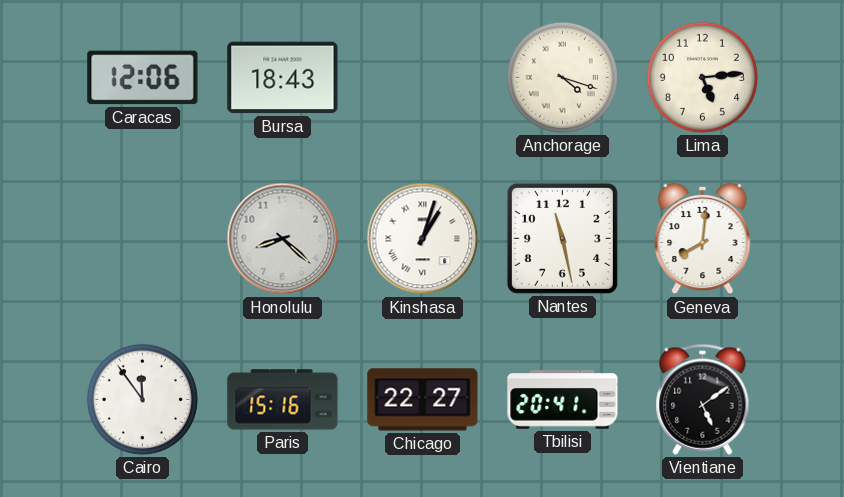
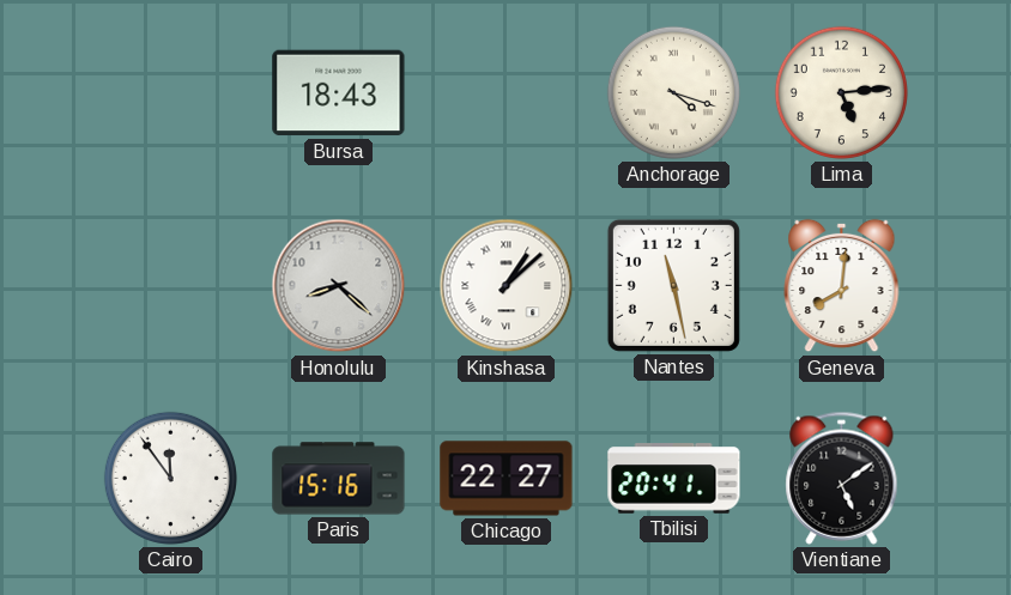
Caracas: 12:06 -> none
Kinshasa: 1:03 -> 1:08
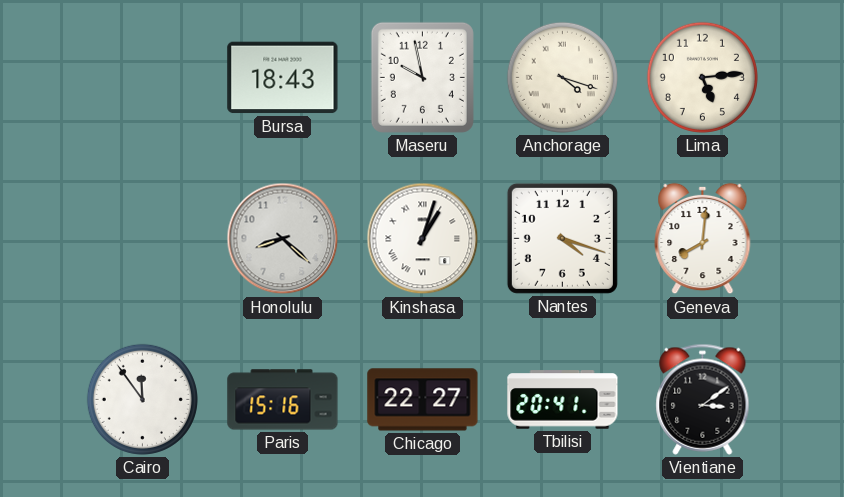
Maseru: none -> 9:58
Kinshasa: 1:08 -> 1:03
Nantes: 11:28 -> 4:18
Vientiane: 5:09 -> 3:09
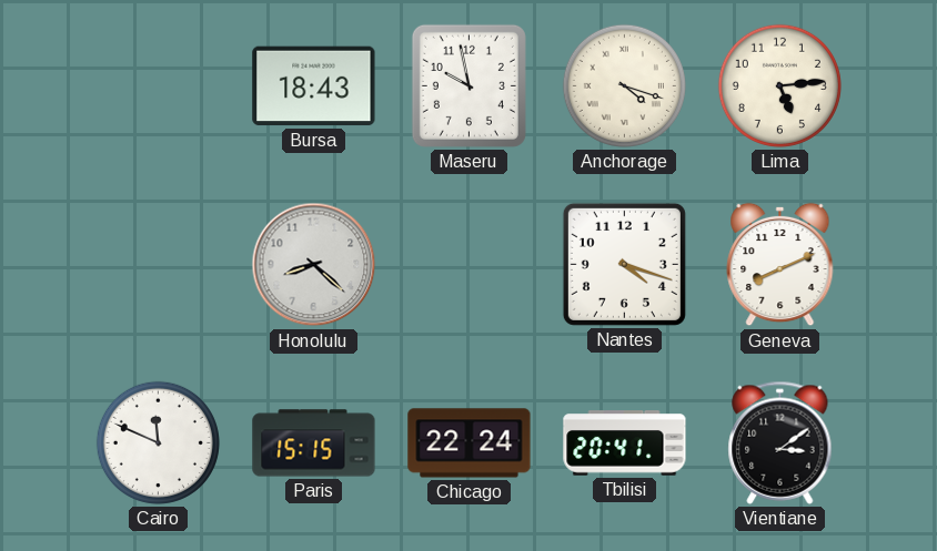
Kinshasa: 1:03 -> none
Geneva: 8:01 -> 8:11
Cairo: 11:54 -> 11:49
Paris: 15:16 -> 15:15
Chicago: 22:27 -> 22:24
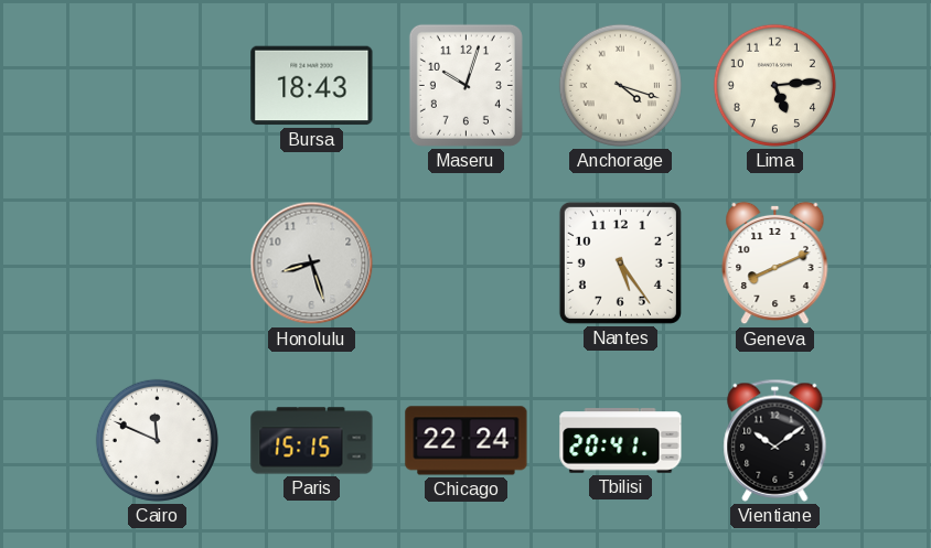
Maseru: 9:58 -> 10:03
Honolulu: 8:22 -> 8:27
Nantes: 4:18 -> 5:24
Vientiane: 3:09 -> 10:09
